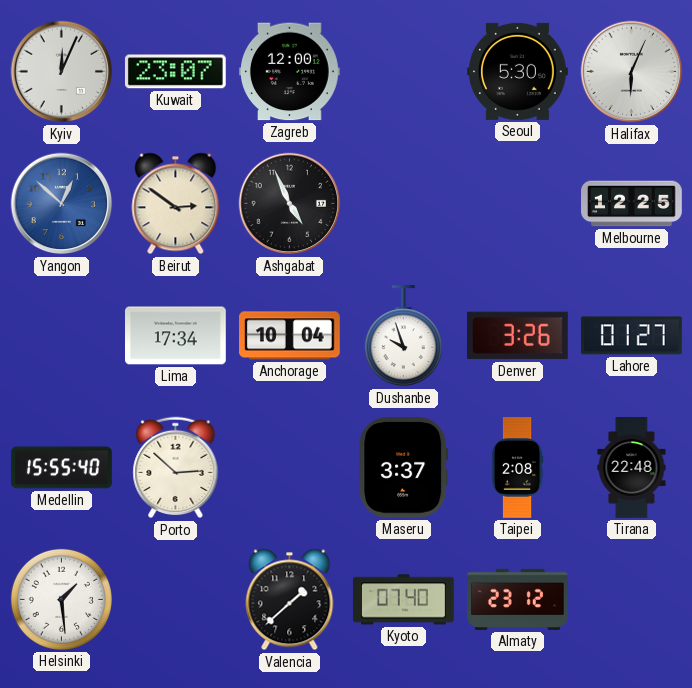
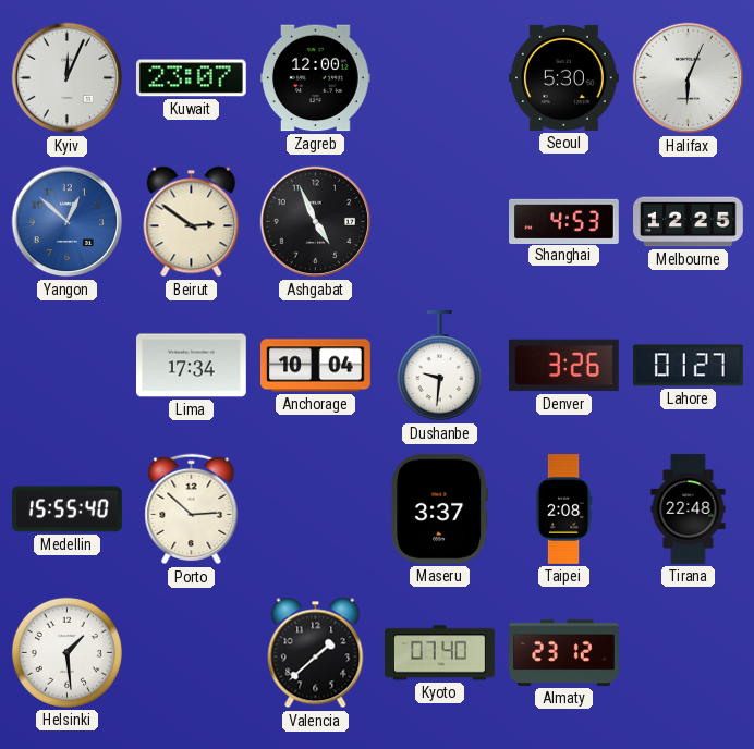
Shanghai: none -> 4:53
Dushanbe: 9:57 -> 9:31
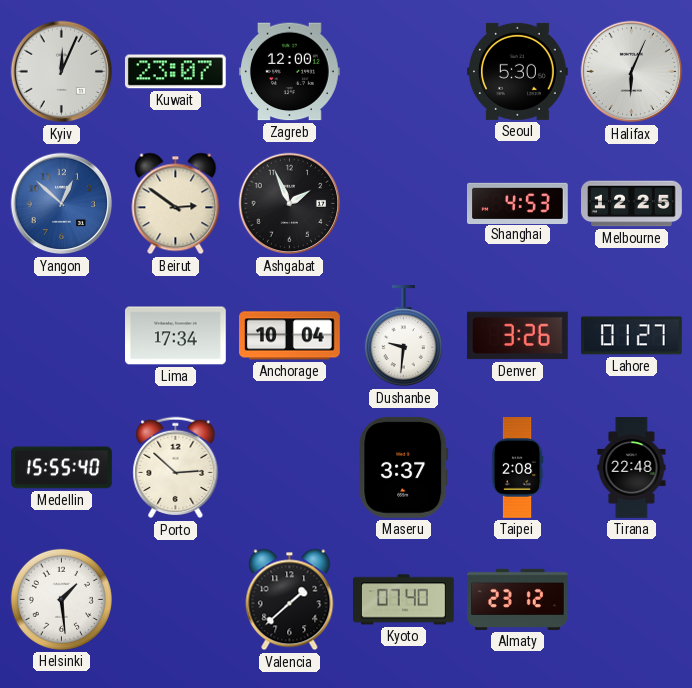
Ashgabat: 4:56 -> 1:56
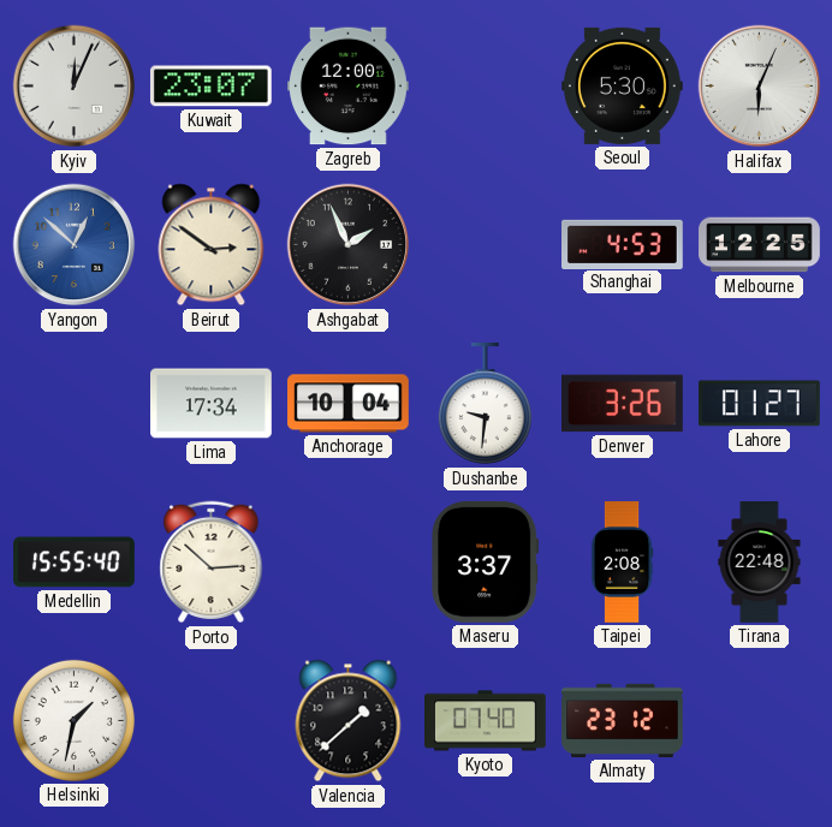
Helsinki: 1:29 -> 1:32
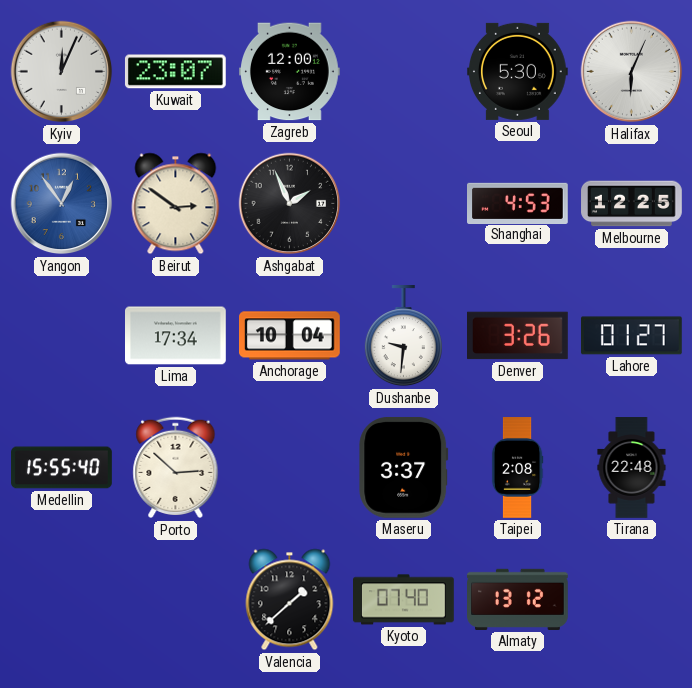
Yangon: 12:52 -> 12:54
Helsinki: 1:32 -> none
Almaty: 23:12 -> 13:12
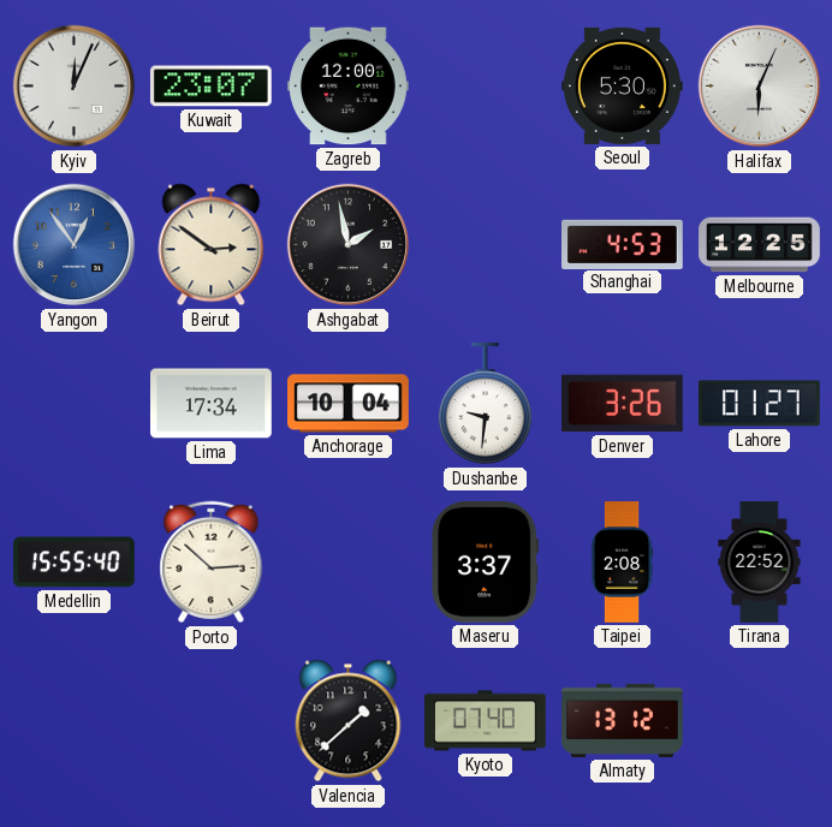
Ashgabat: 1:56 -> 1:58
Tirana: 22:48 -> 22:52
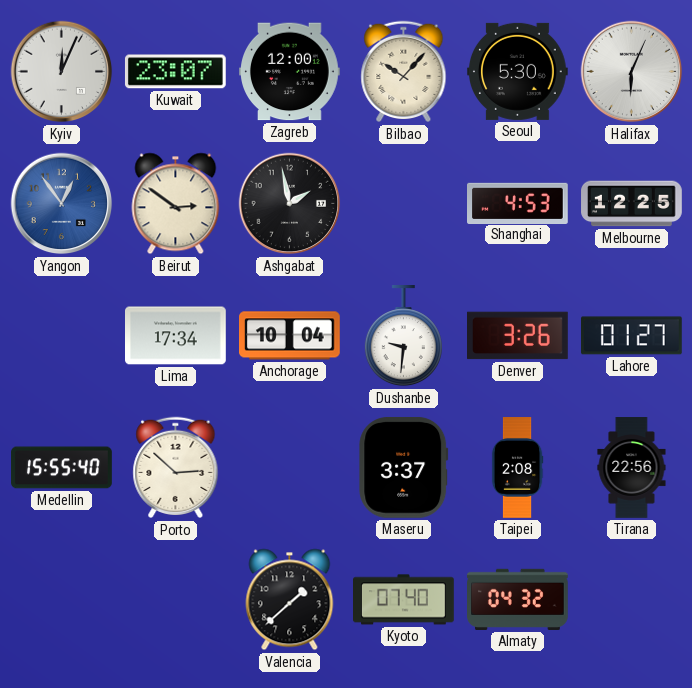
Bilbao: none -> 10:07
Tirana: 22:52 -> 22:56
Almaty: 13:12 -> 04:32
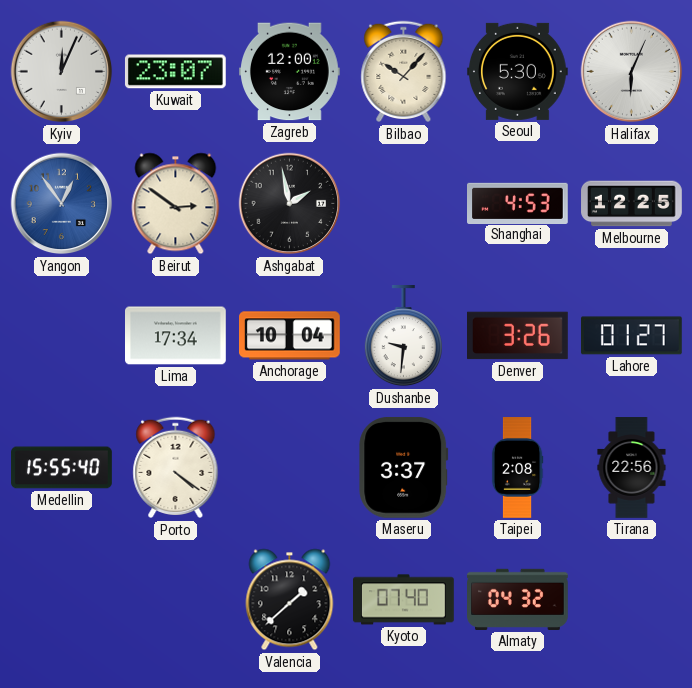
Porto: 2:52 -> 4:21
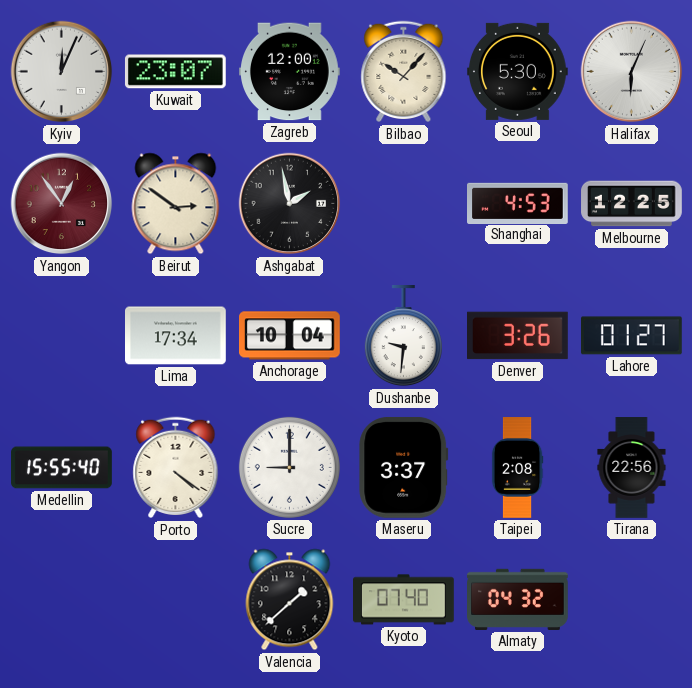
Yangon dial: blue -> burgundy
Sucre: none -> 9:00
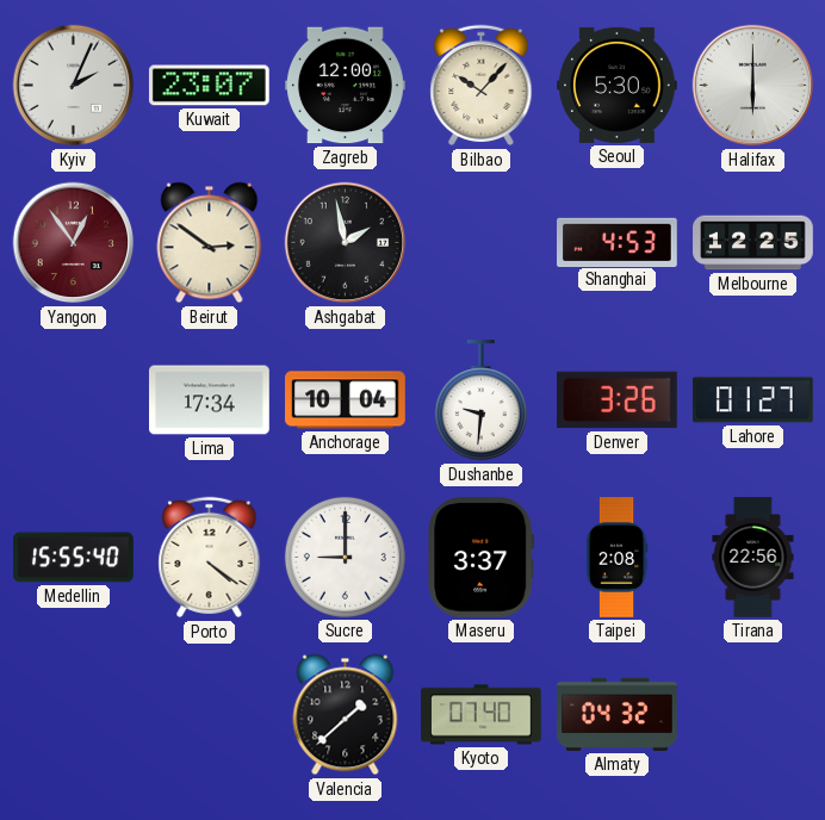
Kyiv: 12:04 -> 2:04
Halifax: 6:04 -> 6:00
